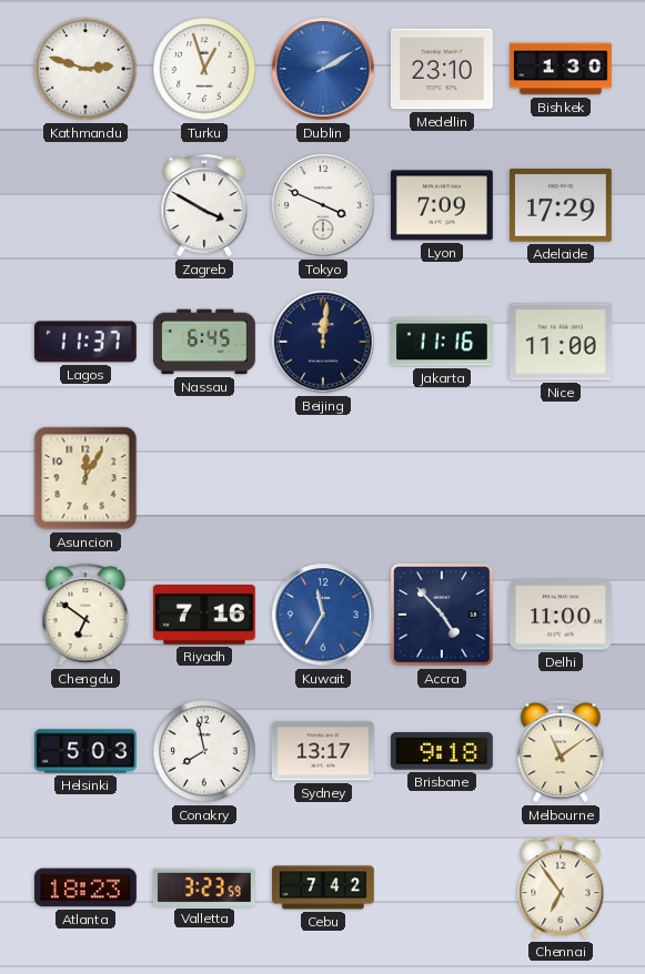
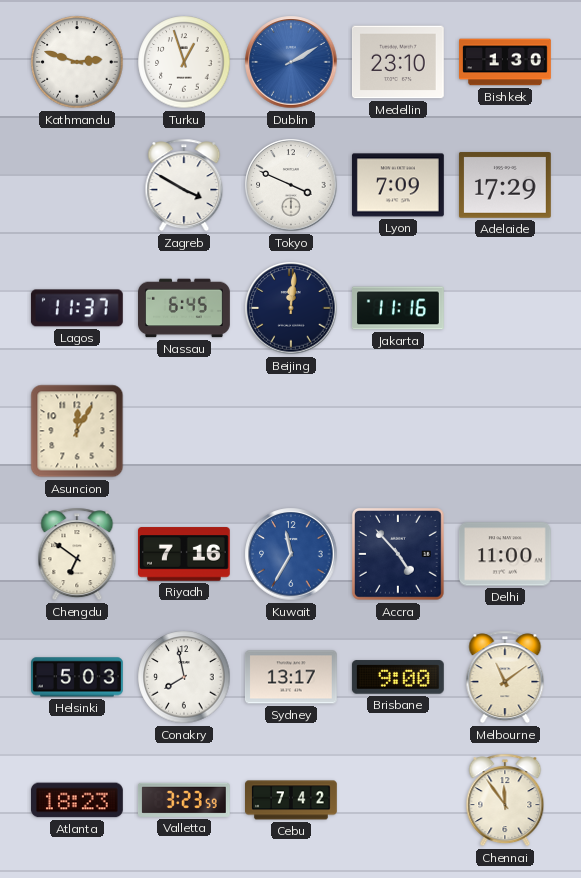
Nice: 11:00 -> none
Brisbane: 9:18 -> 9:00
Chennai: 6:54 -> 11:54
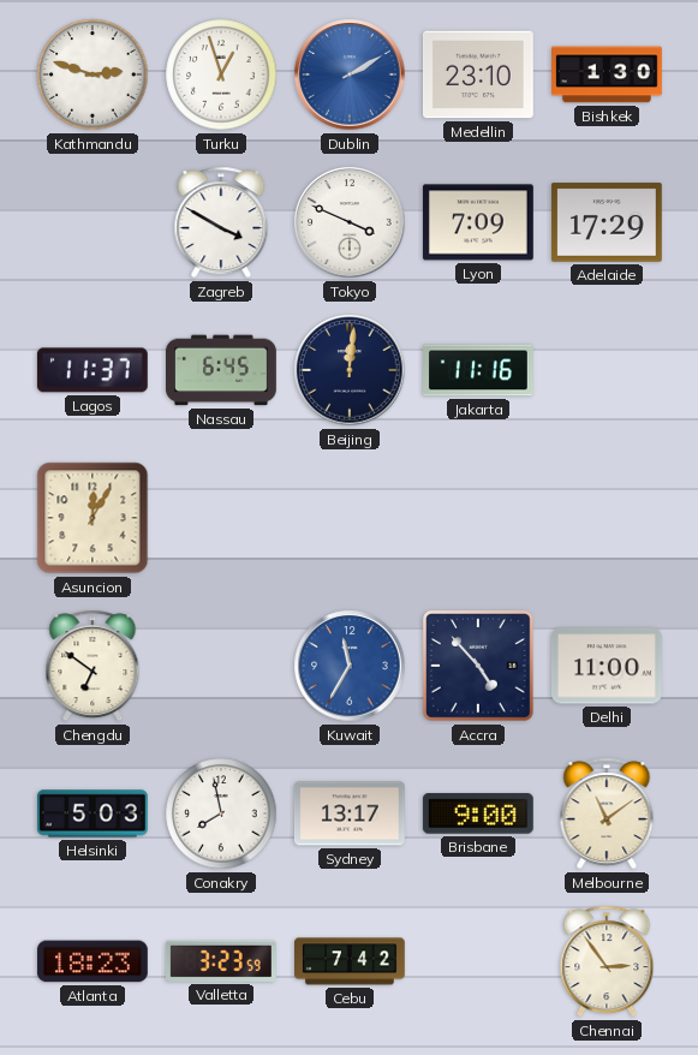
Riyadh: 7:16 -> none
Chennai: 11:54 -> 2:54
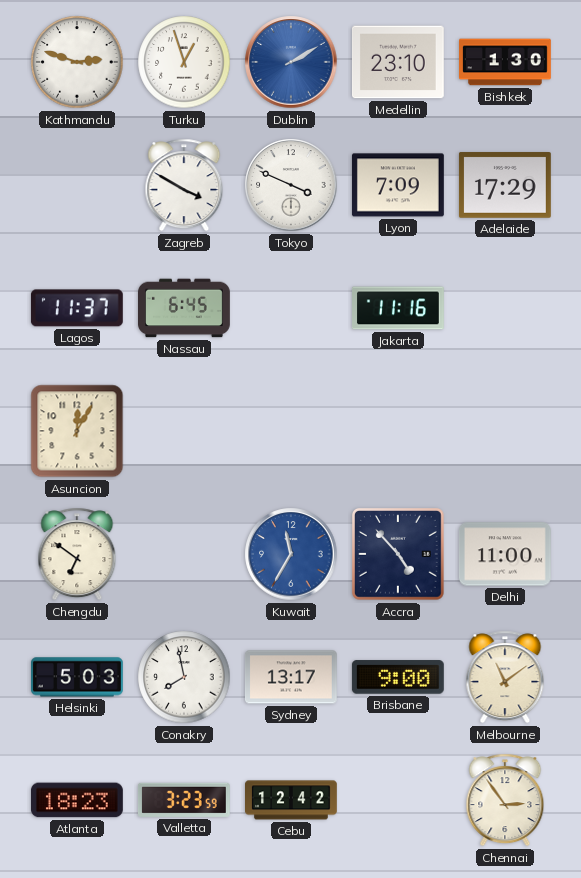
Beijing: 12:01 -> none
Cebu: 7:42 -> 12:42
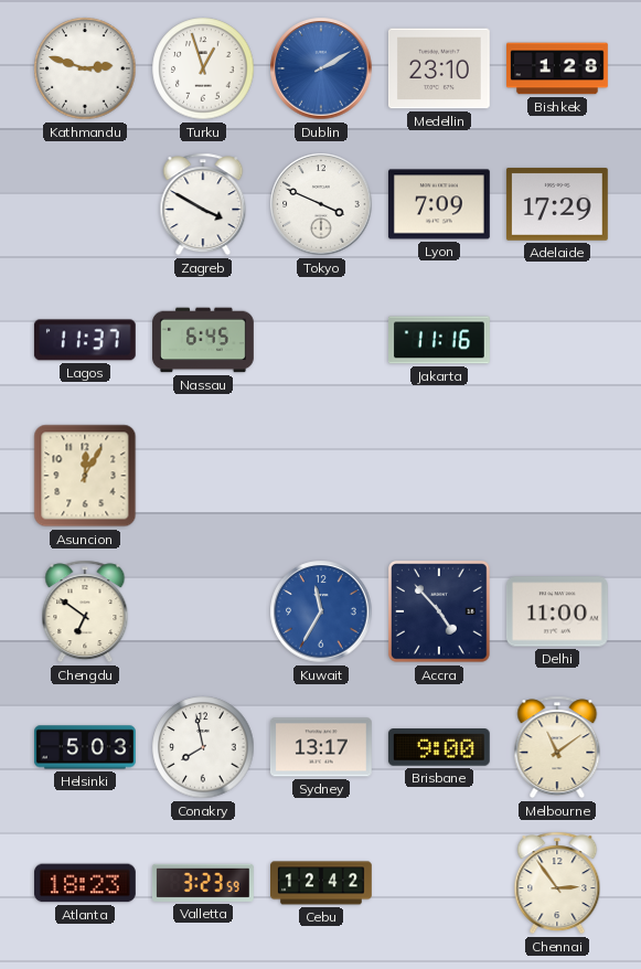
Bishkek: 1:30 -> 1:28
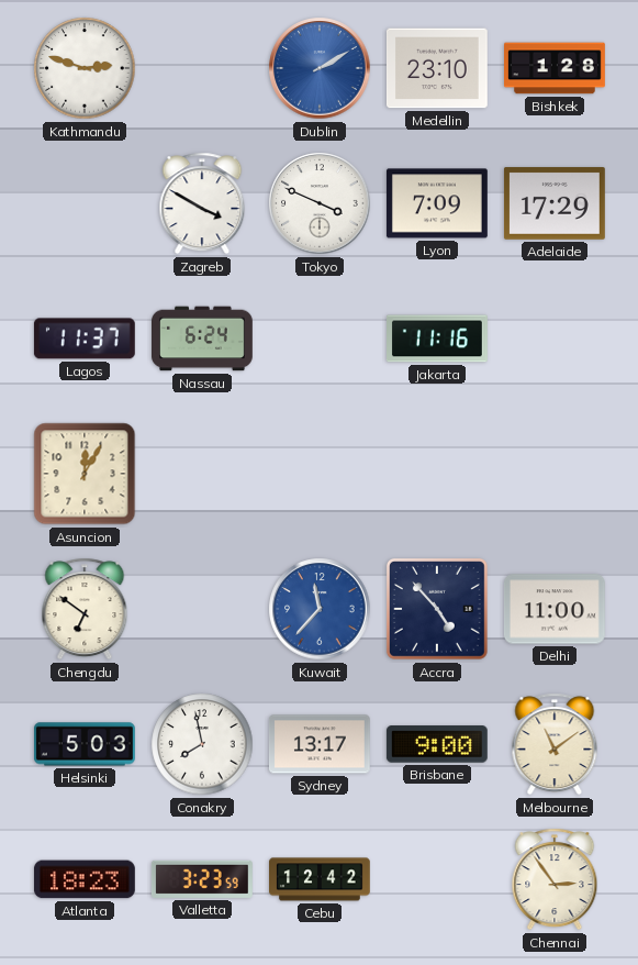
Turku: 12:57 -> none
Nassau: 6:45 -> 6:24
Kuwait: 11:35 -> 11:37
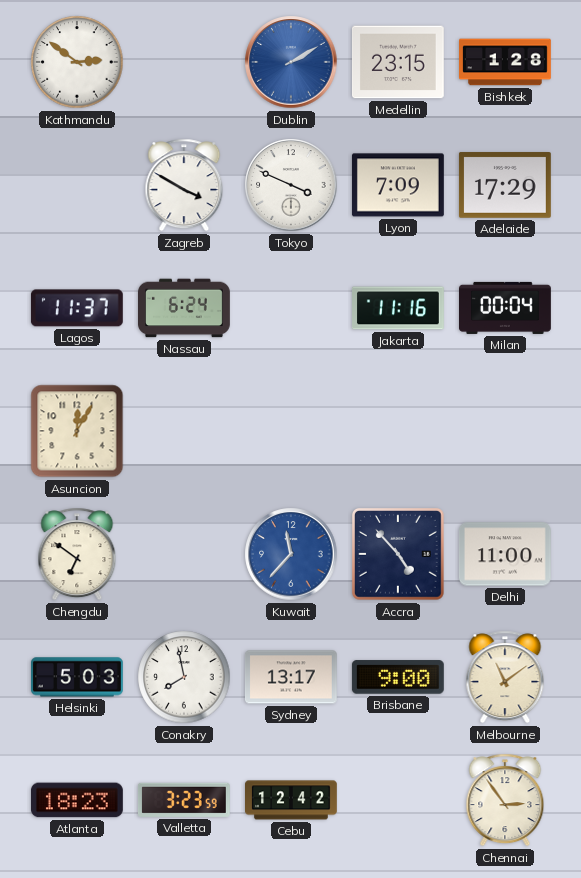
Kathmandu: 2:48 -> 2:51
Medellin: 23:10 -> 23:15
Milan: none -> 00:04
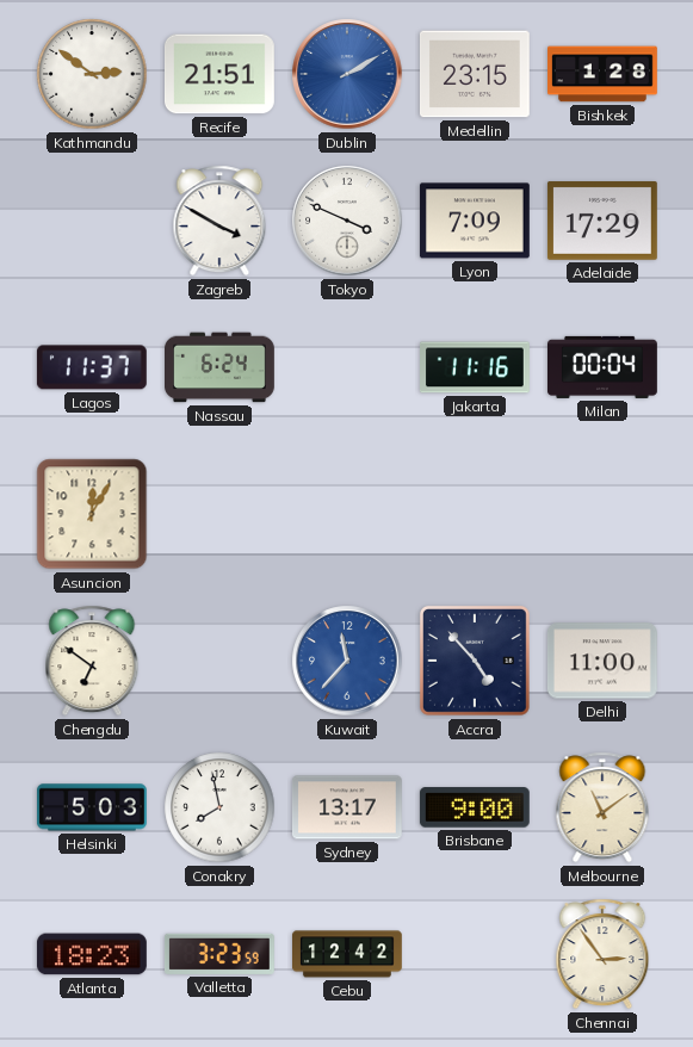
Recife: none -> 21:51
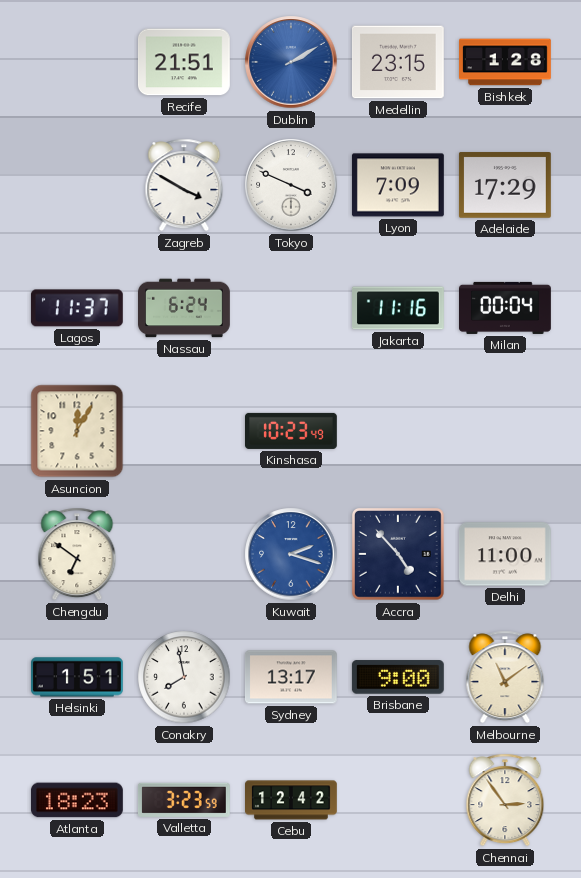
Kathmandu: 2:51 -> none
Kinshasa: none -> 10:23
Kuwait: 11:37 -> 2:18
Helsinki: 5:03 -> 1:51
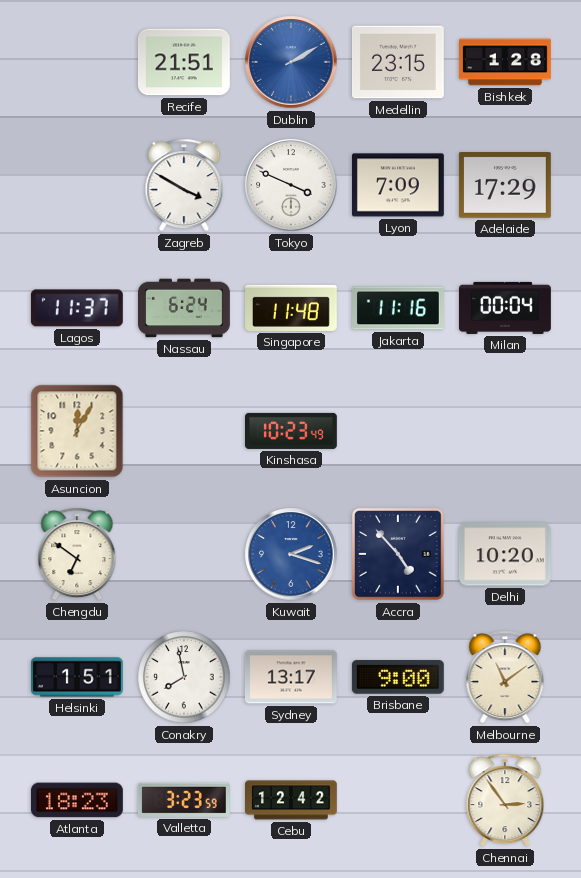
Singapore: none -> 11:48
Delhi: 11:00 -> 10:20
